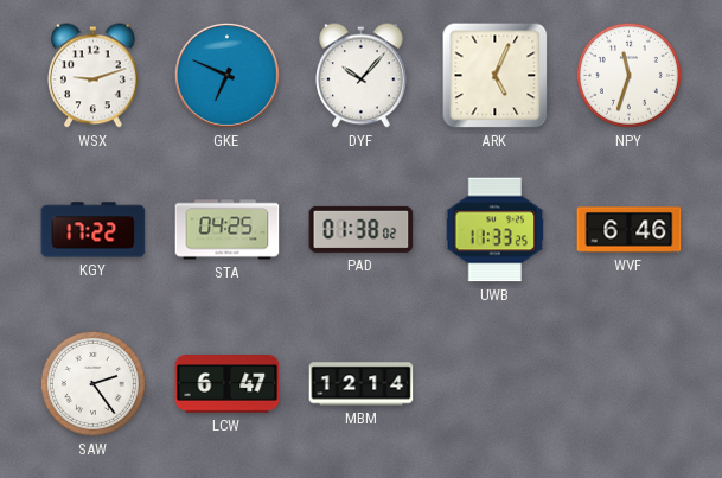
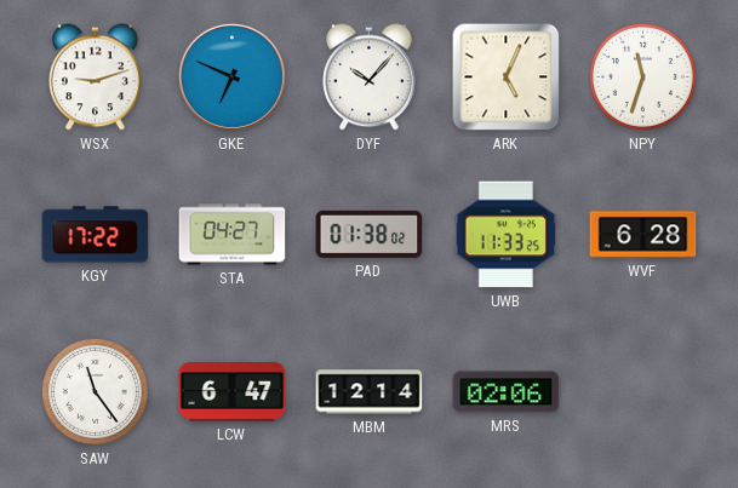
STA: 04:25 -> 04:27
WVF: 6:46 -> 6:28
SAW: 2:24 -> 11:24
MRS: none -> 02:06
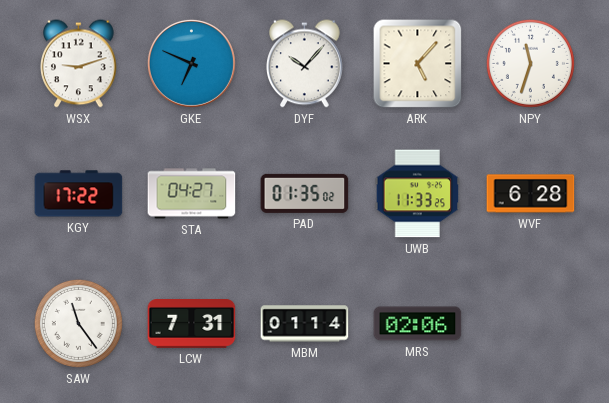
ARK: 5:04 -> 5:07
PAD: 01:38 -> 01:35
LCW: 6:47 -> 7:31
MBM: 12:14 -> 01:14
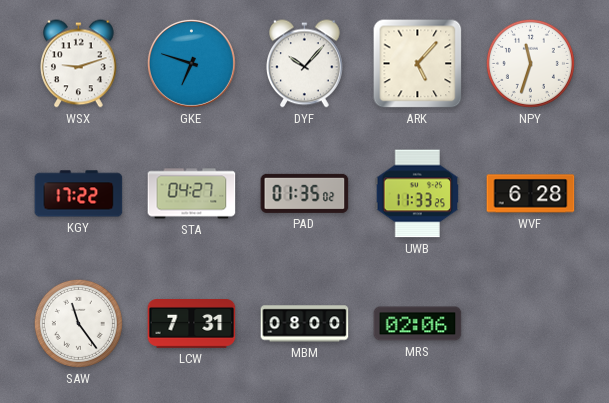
GKE: 6:49 -> 6:48
MBM: 01:14 -> 08:00
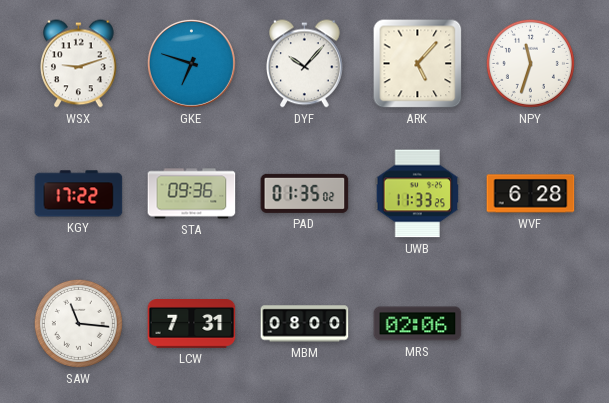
STA: 04:27 -> 09:36
SAW: 11:24 -> 11:16
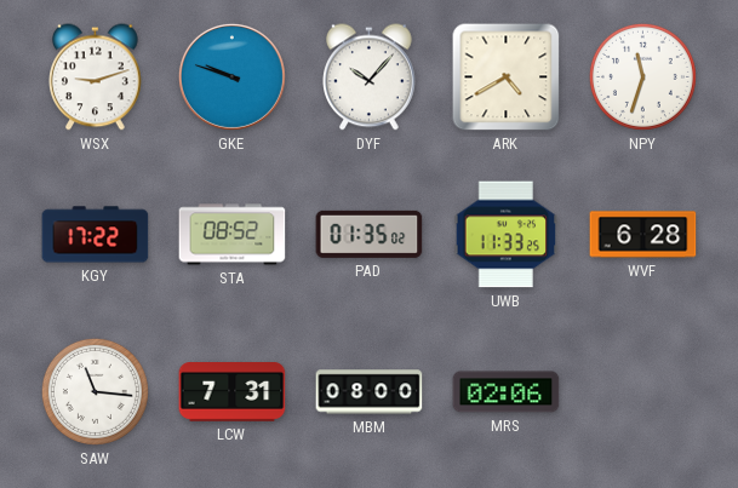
GKE: 6:48 -> 9:48
ARK: 5:07 -> 4:40
STA: 09:36 -> 08:52
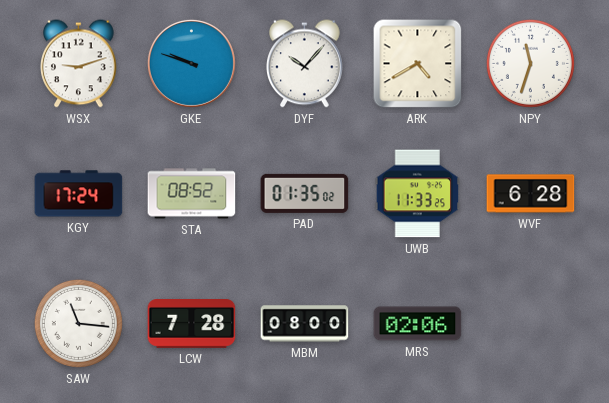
KGY: 17:22 -> 17:24
LCW: 7:31 -> 7:28
